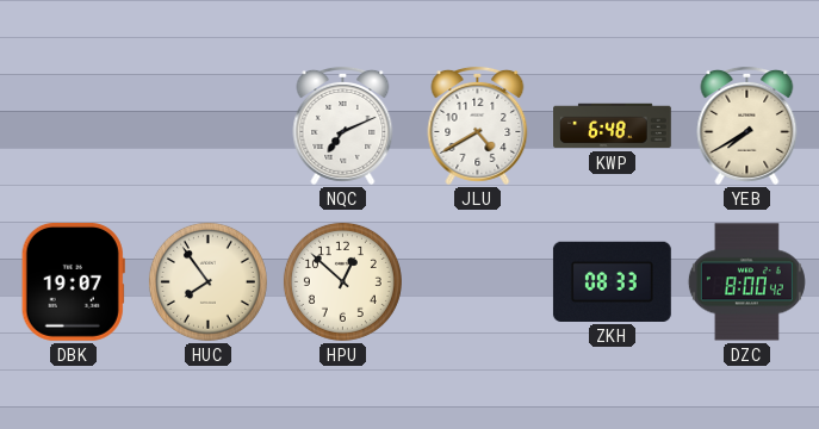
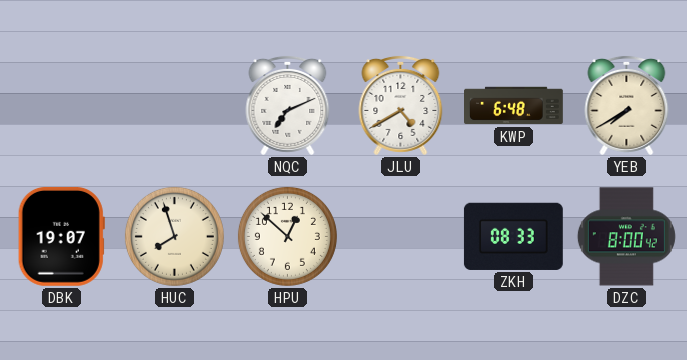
HUC: 7:54 -> 7:57
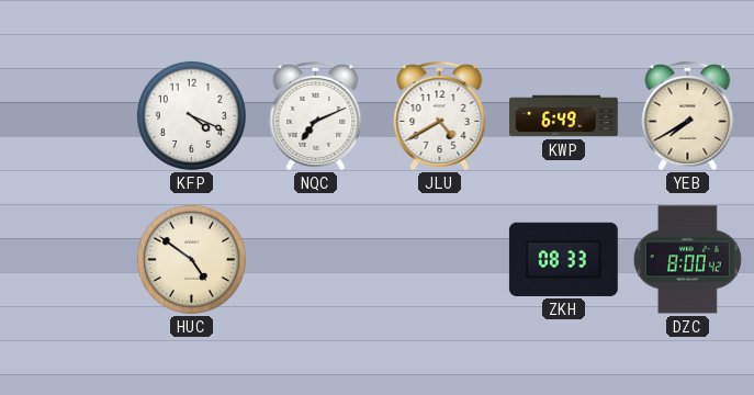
KFP: none -> 4:19
KWP: 6:48 -> 6:49
DBK: 19:07 -> none
HUC: 7:57 -> 4:51
HPU: 12:52 -> none
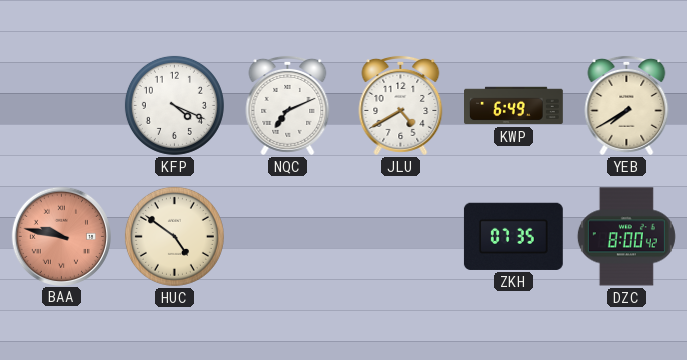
BAA: none -> 9:47
ZKH: 08:33 -> 07:35
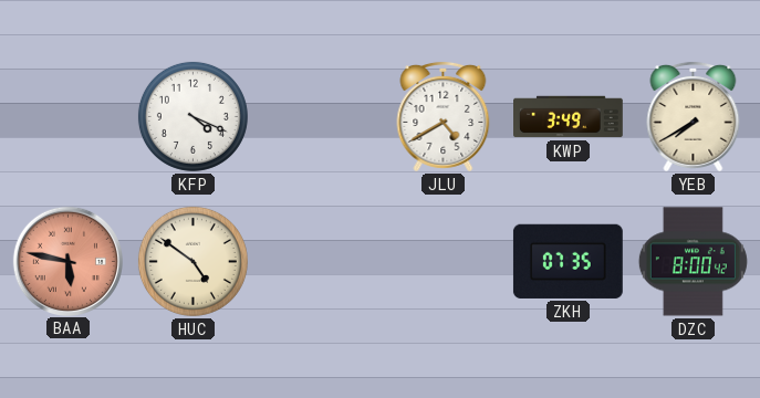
NQC: 7:11 -> none
KWP: 6:49 -> 3:49
BAA: 9:47 -> 5:47
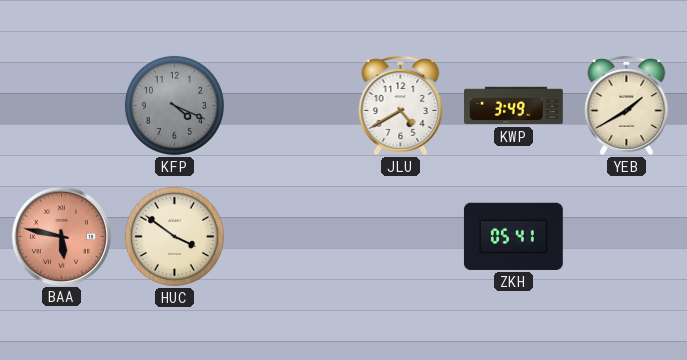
KFP dial: white -> grey
YEB: 7:40 -> 1:40
HUC: 4:51 -> 3:51
ZKH: 07:35 -> 05:41
DZC: 8:00 -> none
